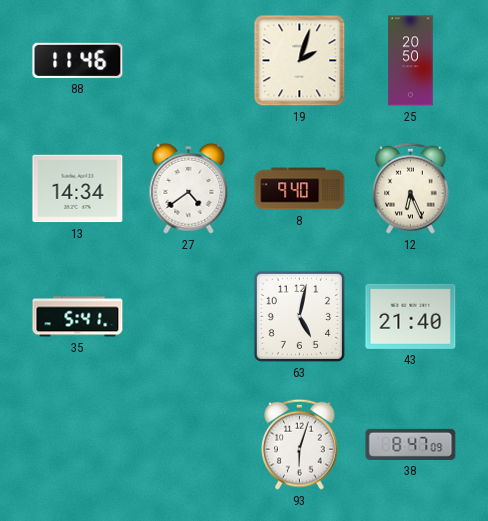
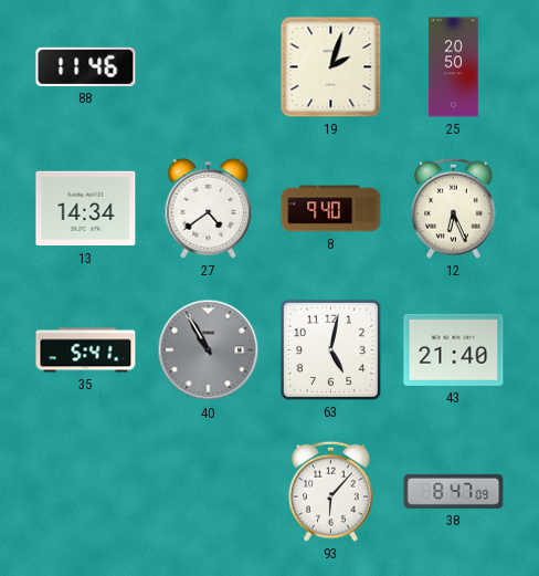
40: none -> 10:55
93: 6:03 -> 6:07
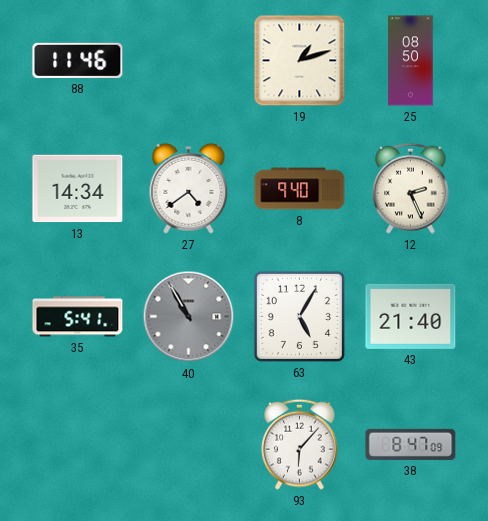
19: 2:03 -> 1:12
25: 20:50 -> 08:50
12: 6:26 -> 2:26
63: 5:02 -> 5:05
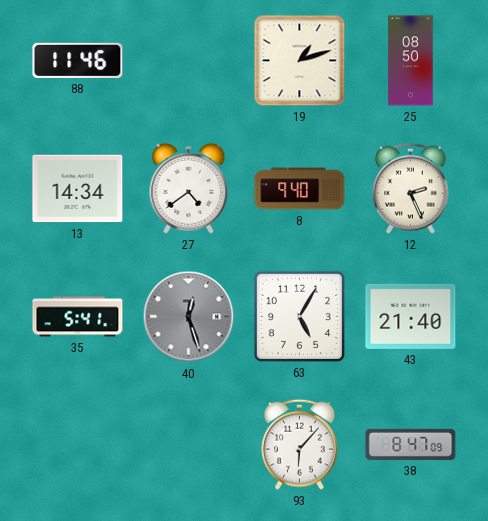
40: 10:55 -> 12:27
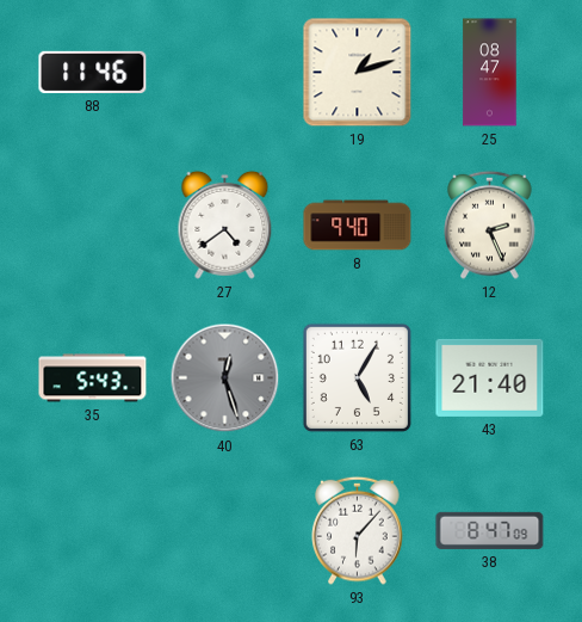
25: 08:50 -> 08:47
13: 14:34 -> none
35: 5:41 -> 5:43
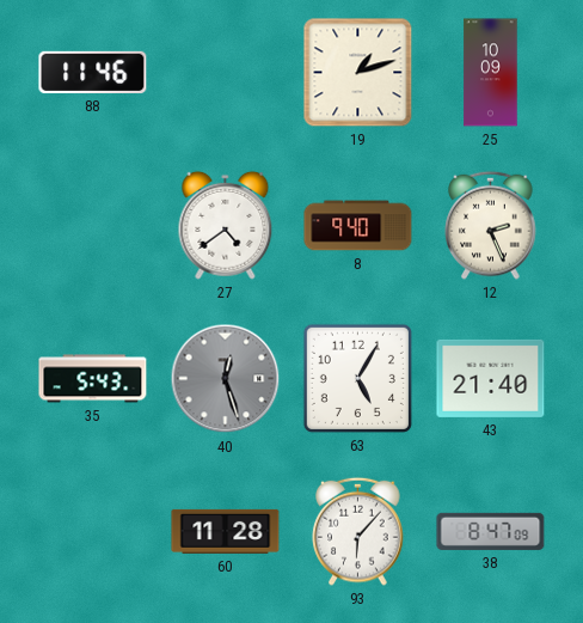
25: 08:47 -> 10:09
60: none -> 11:28
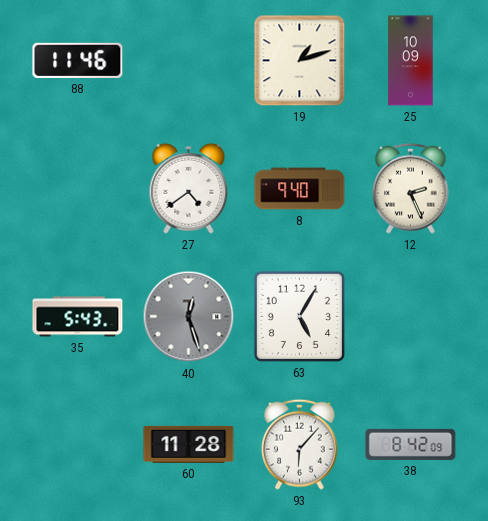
43: 21:40 -> none
38: 8:47 -> 8:42
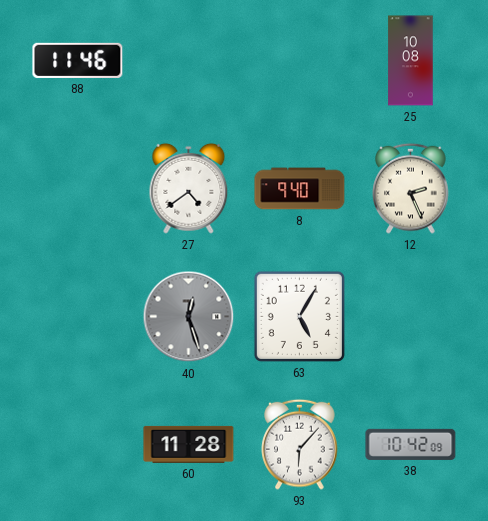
19: 1:12 -> none
25: 10:09 -> 10:08
35: 5:43 -> none
38: 8:42 -> 10:42
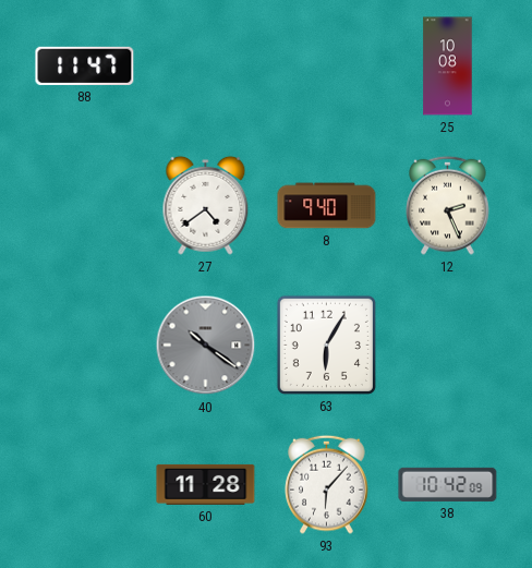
88: 11:46 -> 11:47
40: 12:27 -> 10:21
63: 5:05 -> 6:05
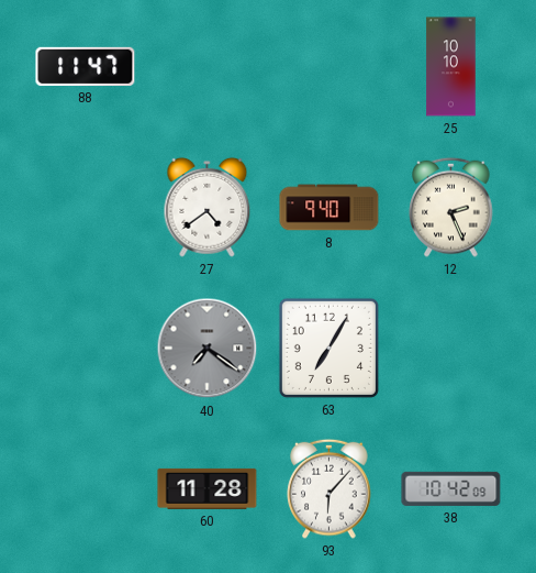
25: 10:08 -> 10:10
40: 10:21 -> 7:21
63: 6:05 -> 7:05
